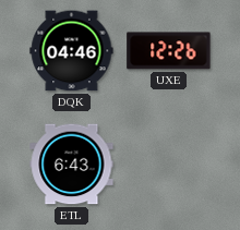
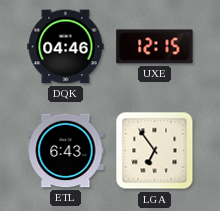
UXE: 12:26 -> 12:15
LGA: none -> 6:54
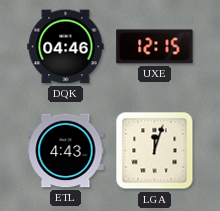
ETL: 6:43 -> 4:43
LGA: 6:54 -> 12:03
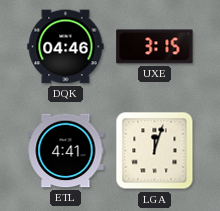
UXE: 12:15 -> 3:15
ETL: 4:43 -> 4:41
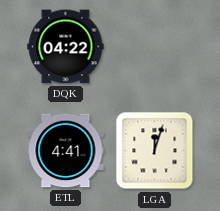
DQK: 04:46 -> 04:22
UXE: 3:15 -> none
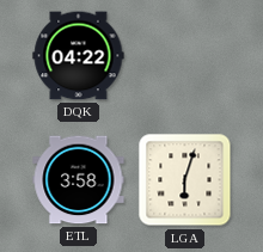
ETL: 4:41 -> 3:58
LGA: 12:03 -> 6:03
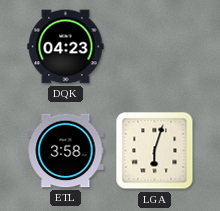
DQK: 04:22 -> 04:23
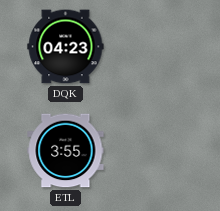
ETL: 3:58 -> 3:55
LGA: 6:03 -> none
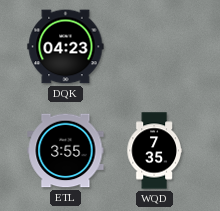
WQD: none -> 7:35
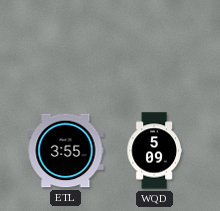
DQK: 04:23 -> none
WQD: 7:35 -> 5:09
